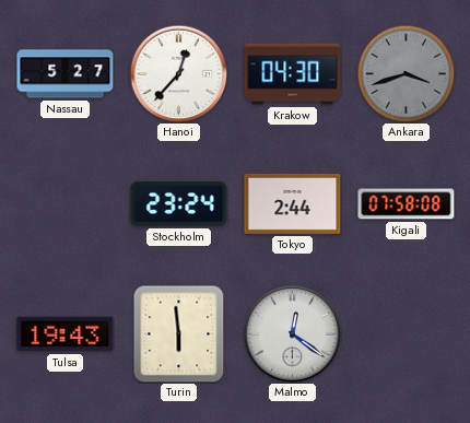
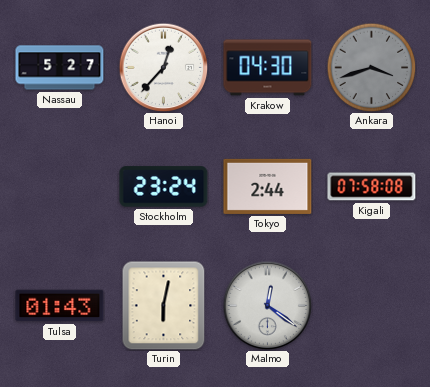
Tulsa: 19:43 -> 01:43
Turin: 5:59 -> 6:02
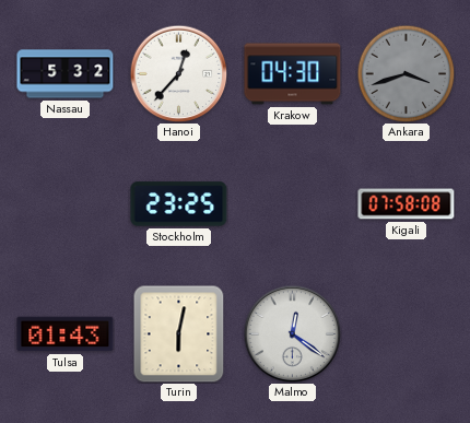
Nassau: 5:27 -> 5:32
Stockholm: 23:24 -> 23:25
Tokyo: 2:44 -> none
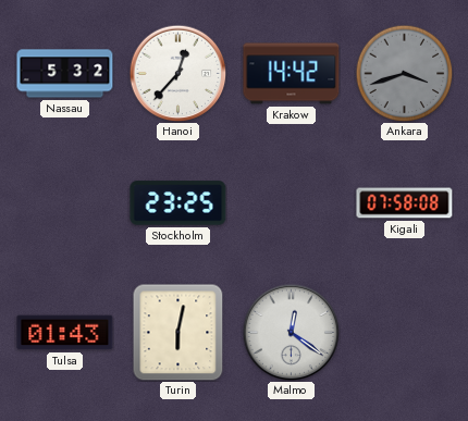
Krakow: 04:30 -> 14:42
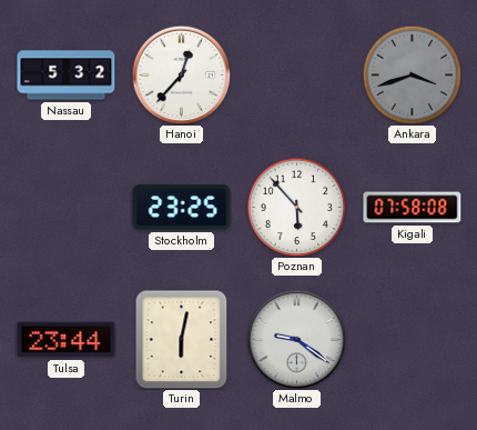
Krakow: 14:42 -> none
Poznan: none -> 5:53
Tulsa: 01:43 -> 23:44
Malmo: 12:21 -> 9:21
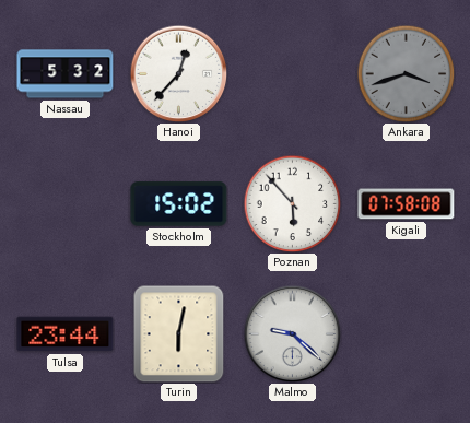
Stockholm: 23:25 -> 15:02
Malmo: 9:21 -> 9:22
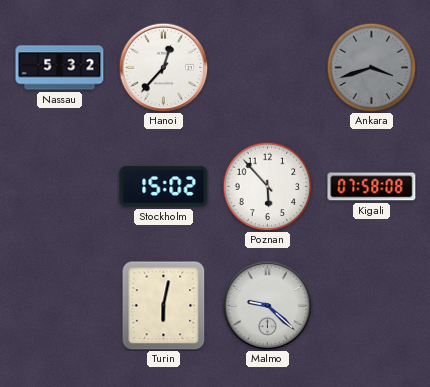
Tulsa: 23:44 -> none
